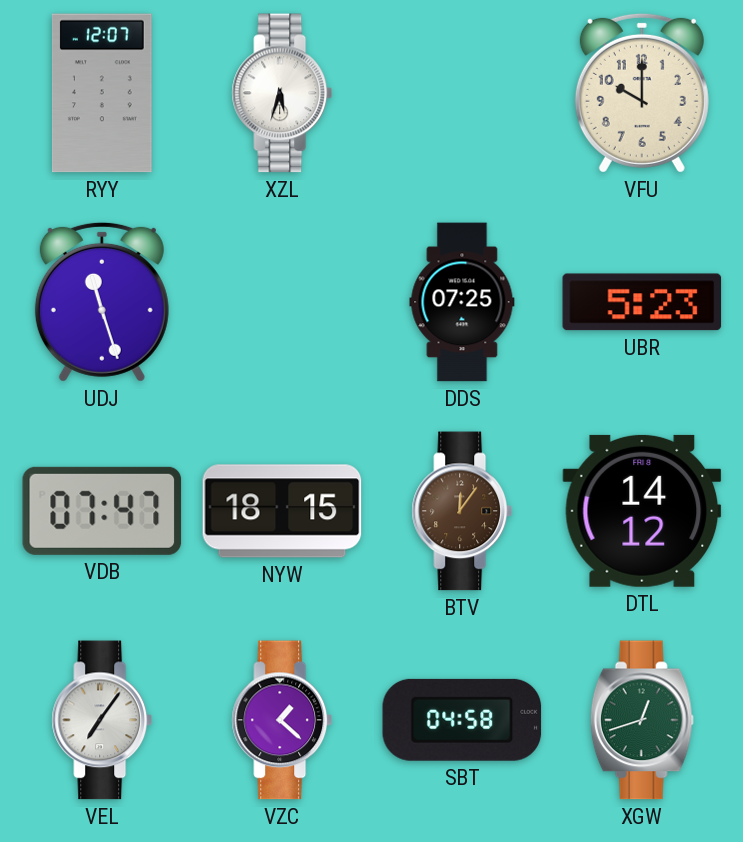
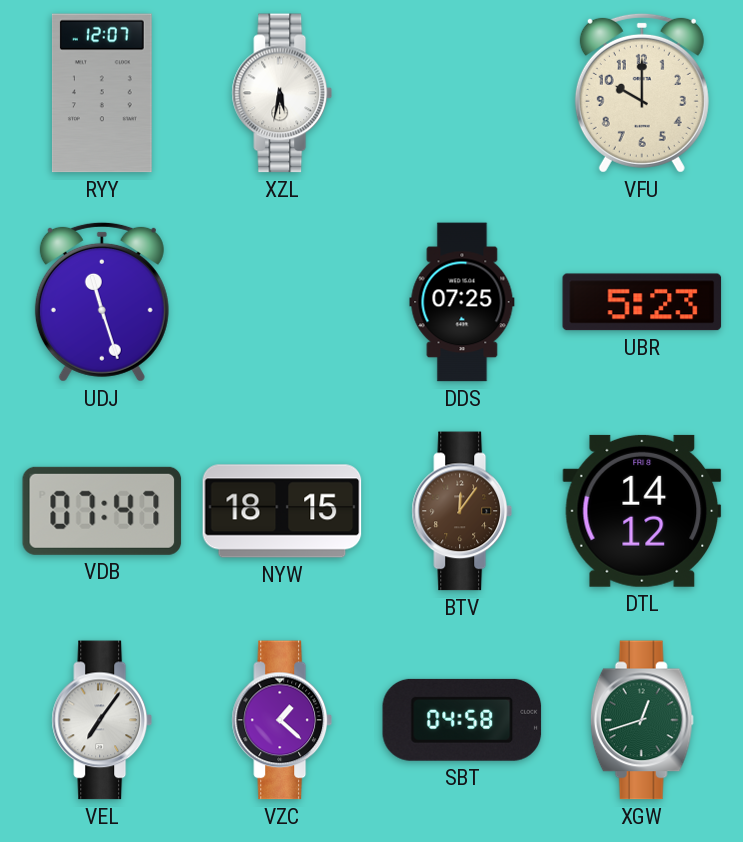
XZL: 5:33 -> 5:32
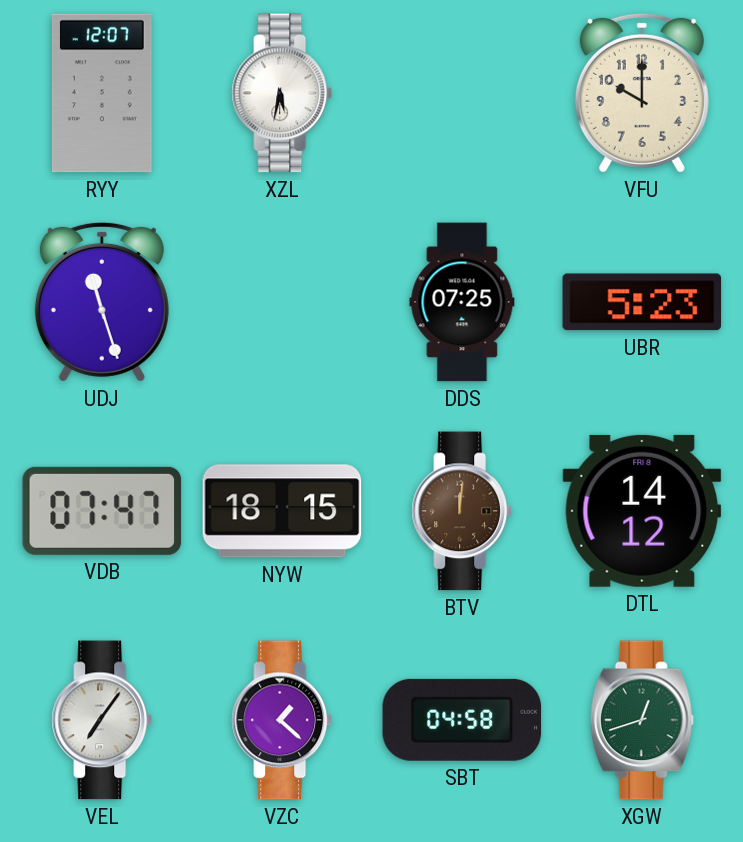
BTV: 12:06 -> 12:01
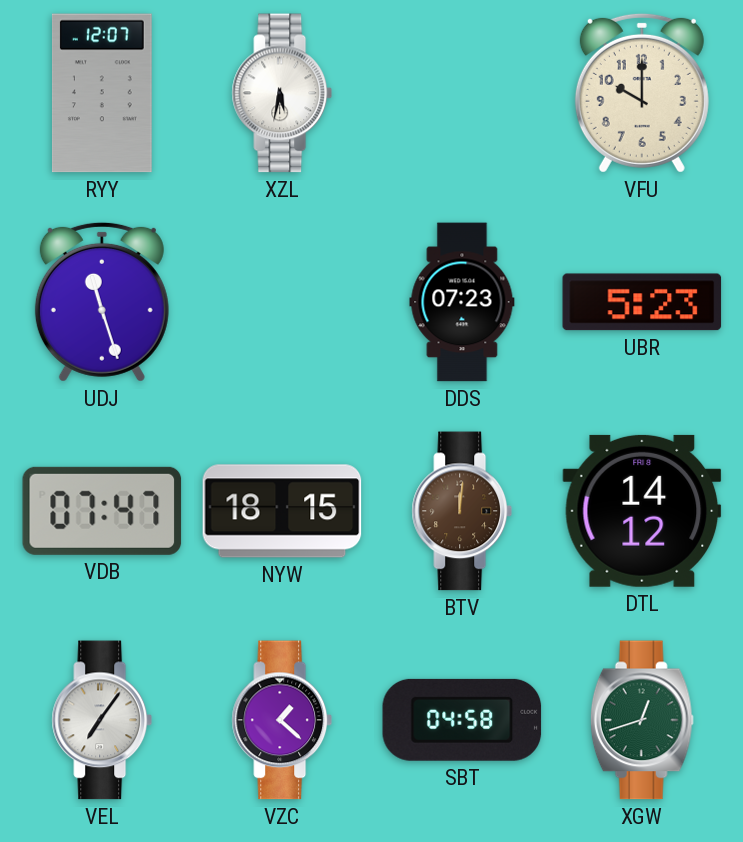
DDS: 07:25 -> 07:23
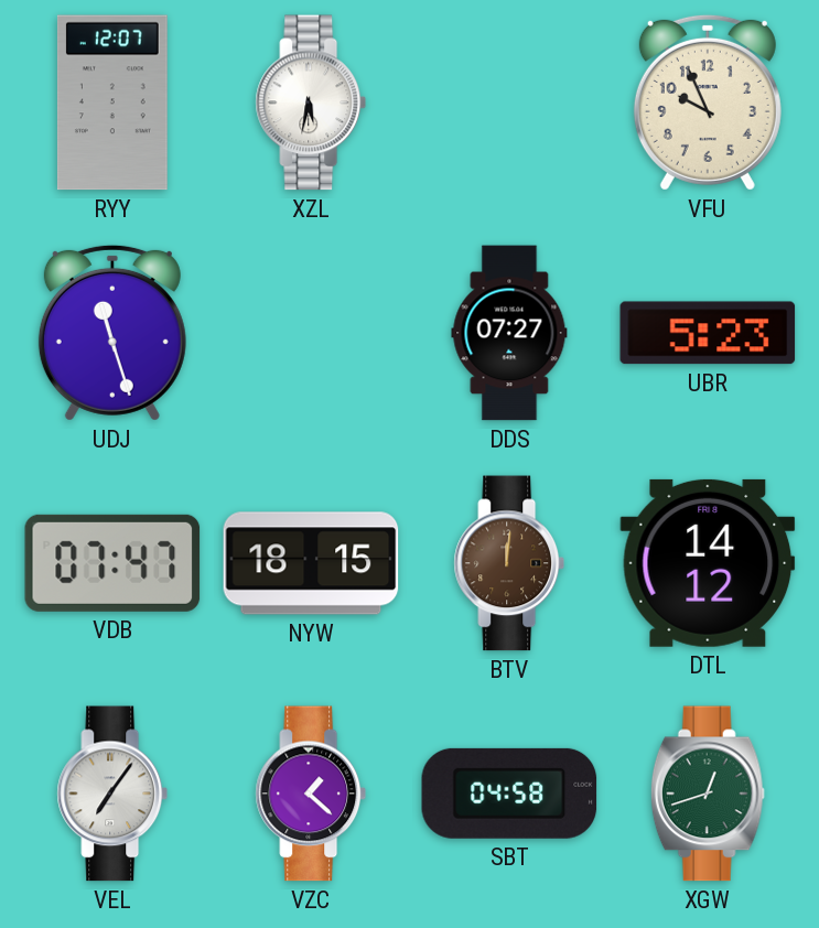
VFU: 10:00 -> 9:56
DDS: 07:23 -> 07:27
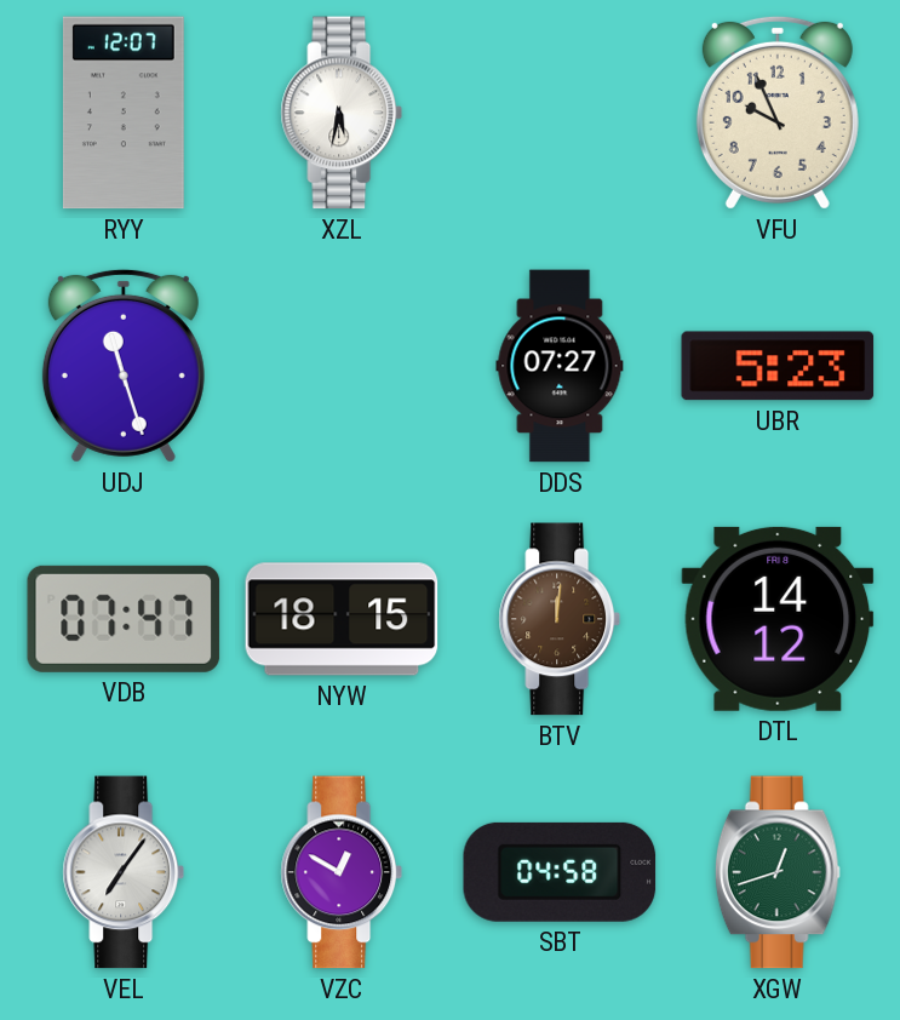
VZC: 1:22 -> 12:50
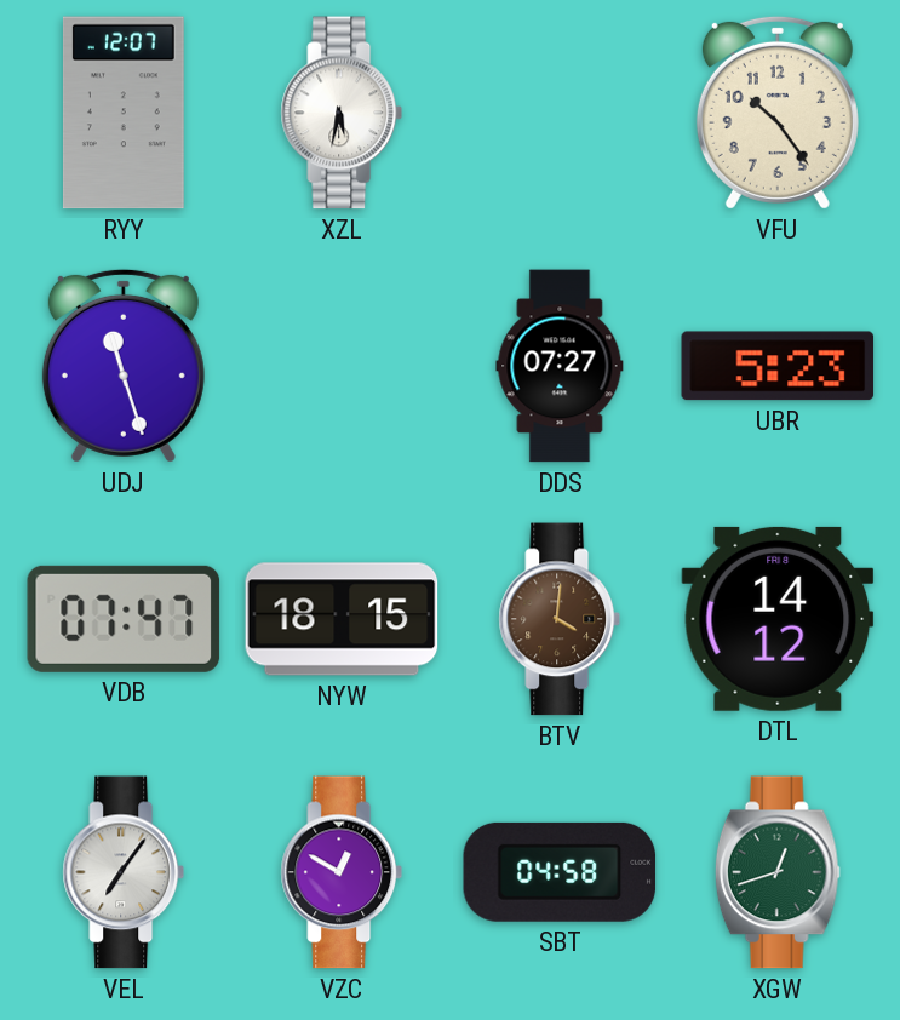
VFU: 9:56 -> 10:24
BTV: 12:01 -> 4:01
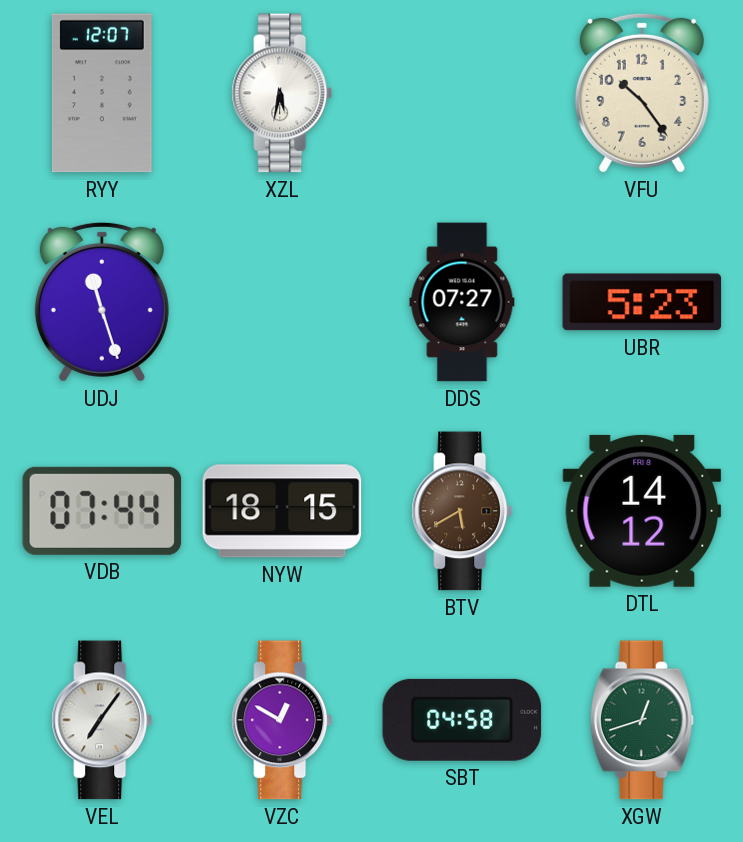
VDB: 07:47 -> 07:44
BTV: 4:01 -> 5:40
